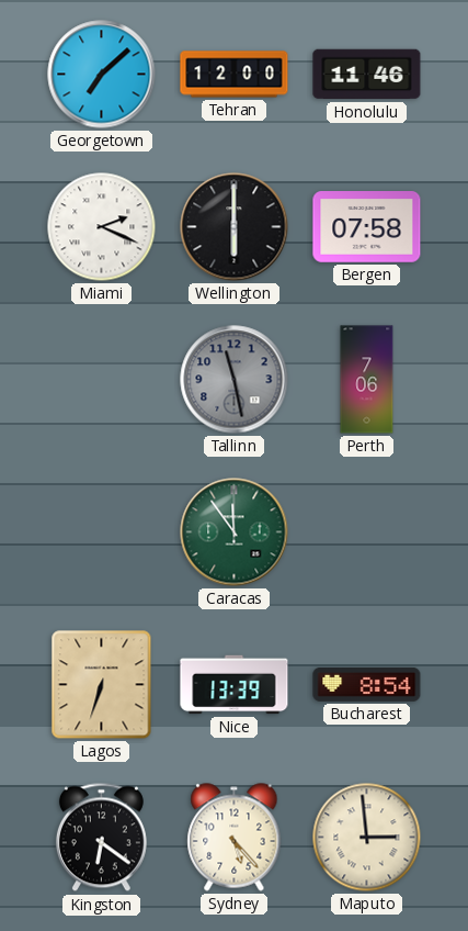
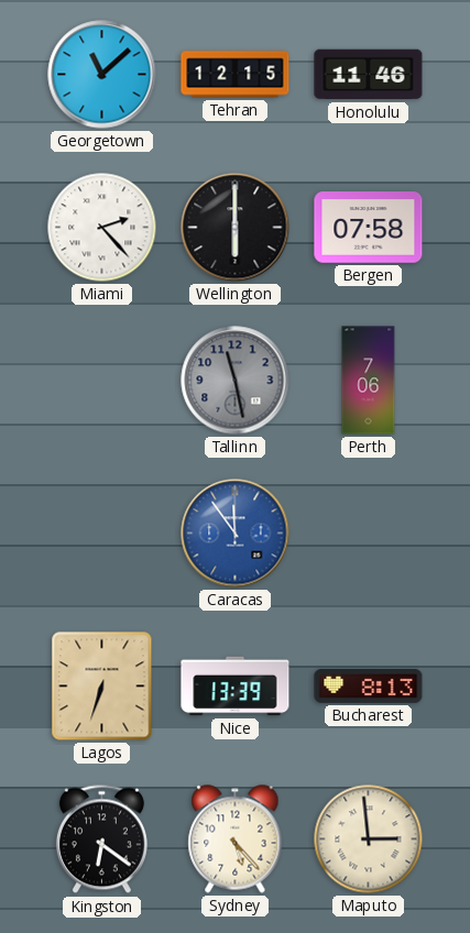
Georgetown: 7:08 -> 11:08
Tehran: 12:00 -> 12:15
Miami: 2:19 -> 2:23
Caracas dial: green -> blue
Bucharest: 8:54 -> 8:13
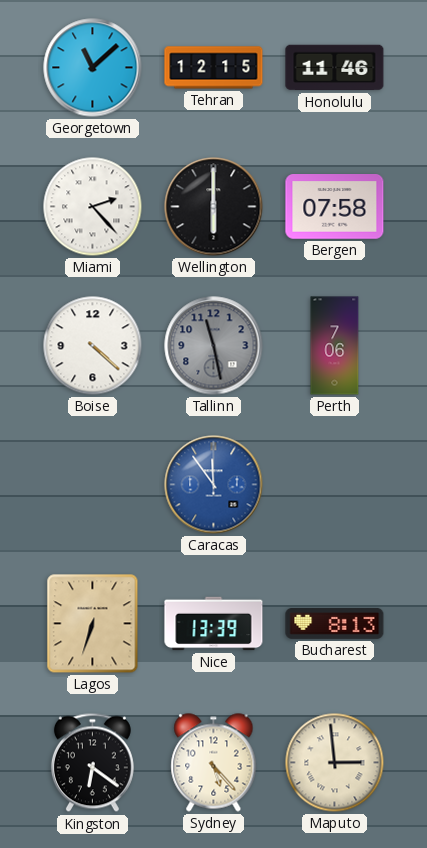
Boise: none -> 4:22
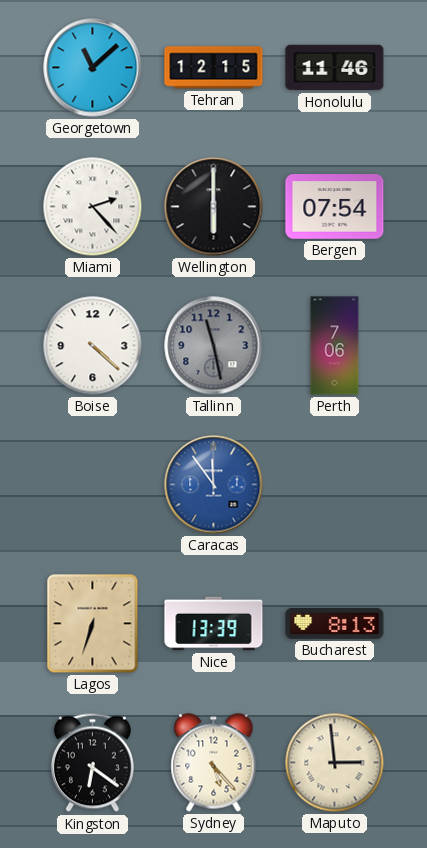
Bergen: 07:58 -> 07:54
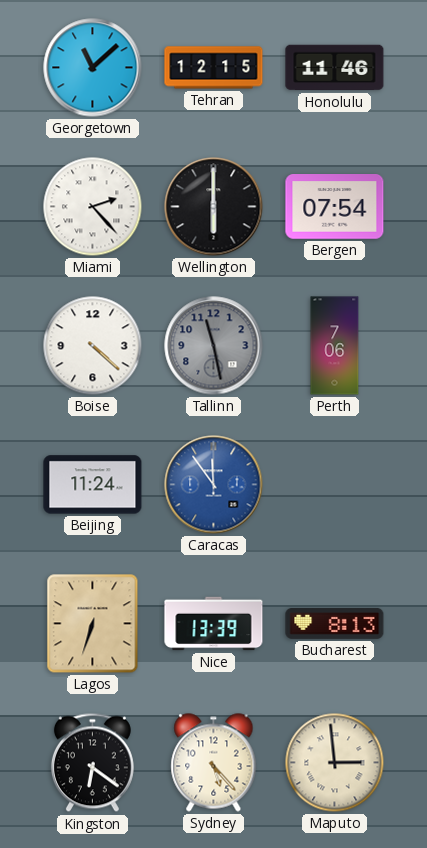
Beijing: none -> 11:24
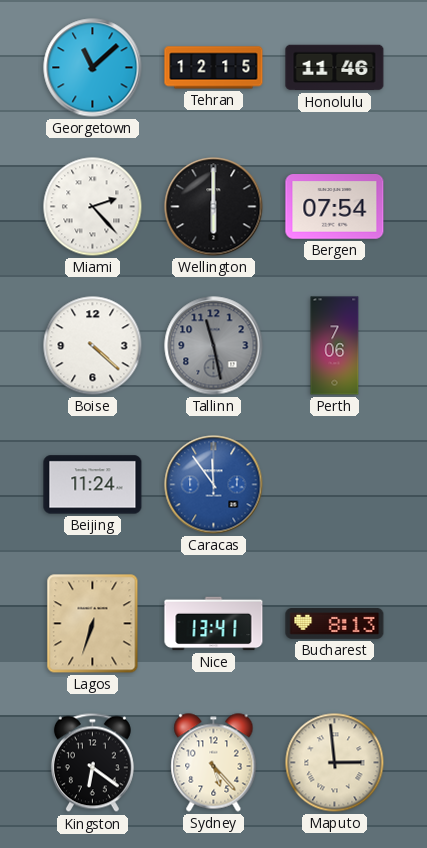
Nice: 13:39 -> 13:41
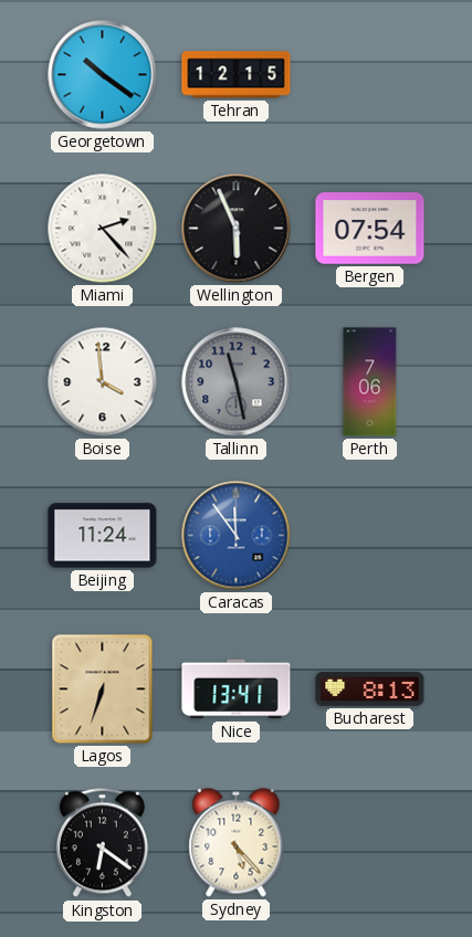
Georgetown: 11:08 -> 10:21
Honolulu: 11:46 -> none
Wellington: 6:00 -> 5:56
Boise: 4:22 -> 3:59
Maputo: 2:59 -> none
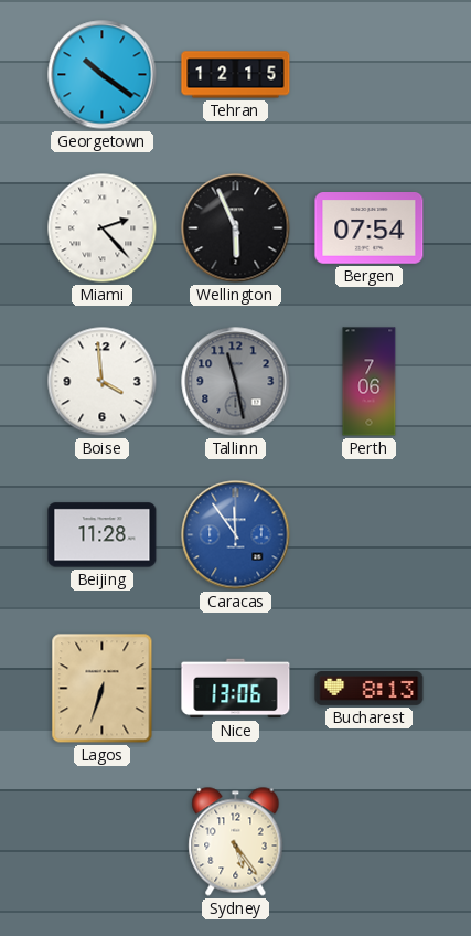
Beijing: 11:24 -> 11:28
Nice: 13:41 -> 13:06
Kingston: 6:21 -> none
Sydney: 5:23 -> 5:24
